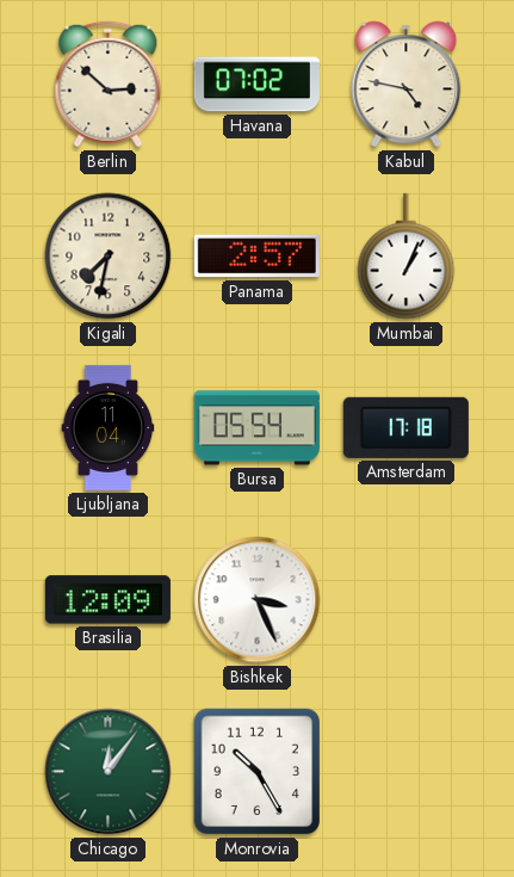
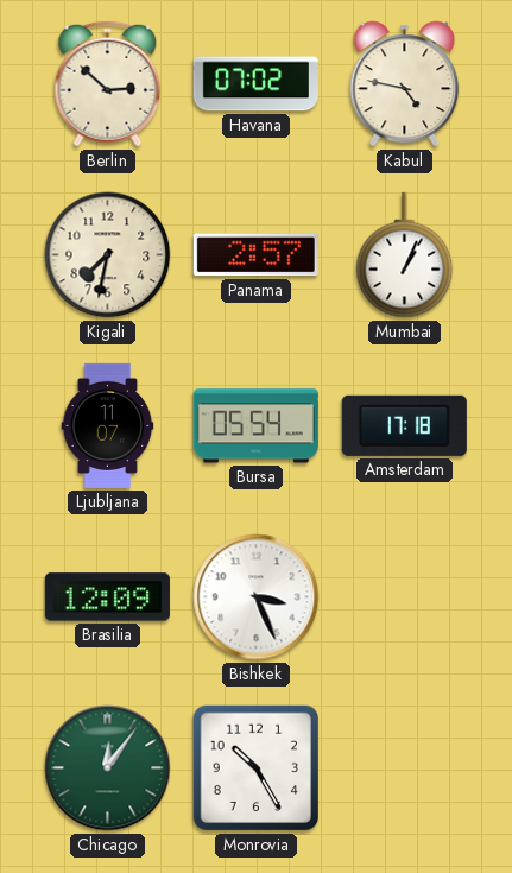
Ljubljana: 11:04 -> 11:07
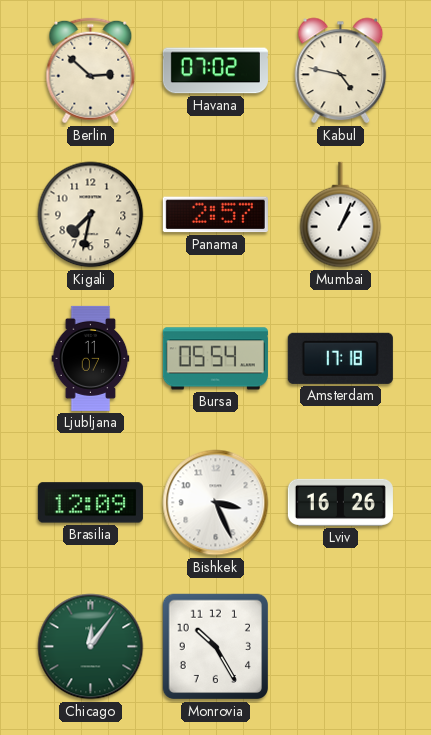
Lviv: none -> 16:26
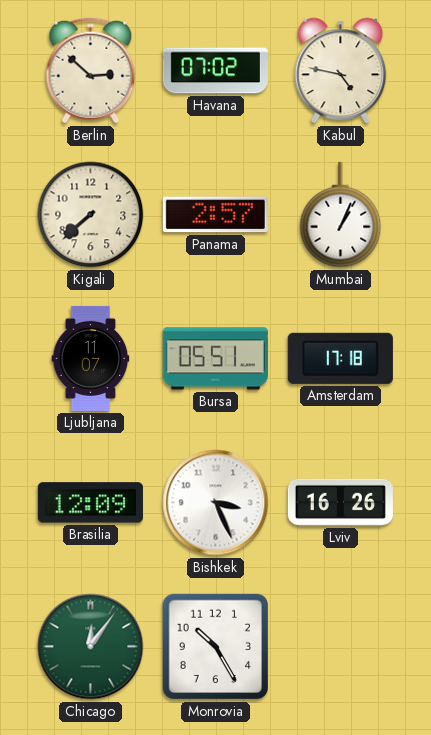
Kigali: 7:32 -> 7:38
Bursa: 05:54 -> 05:51
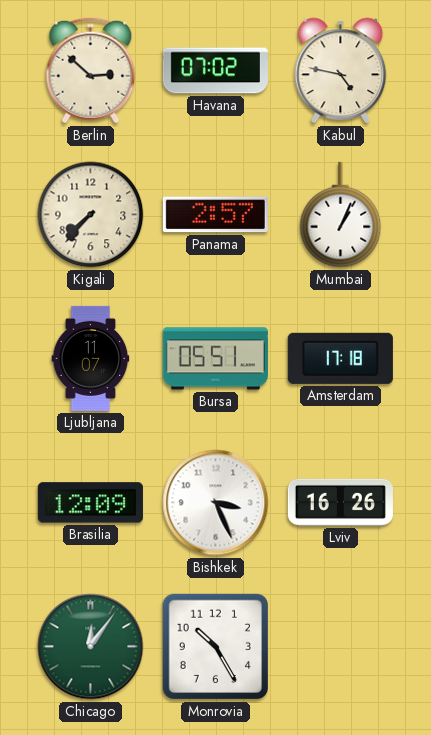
Kigali: 7:38 -> 7:37
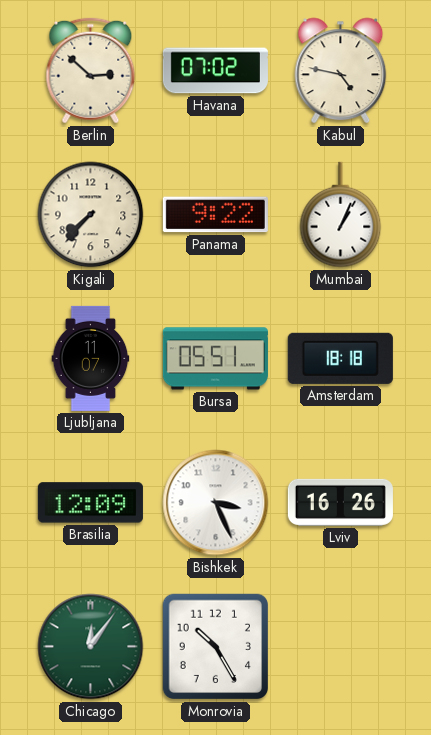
Panama: 2:57 -> 9:22
Amsterdam: 17:18 -> 18:18
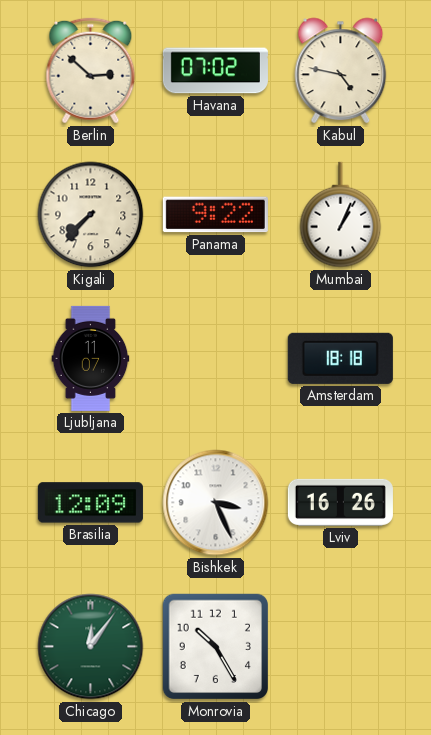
Bursa: 05:51 -> none
